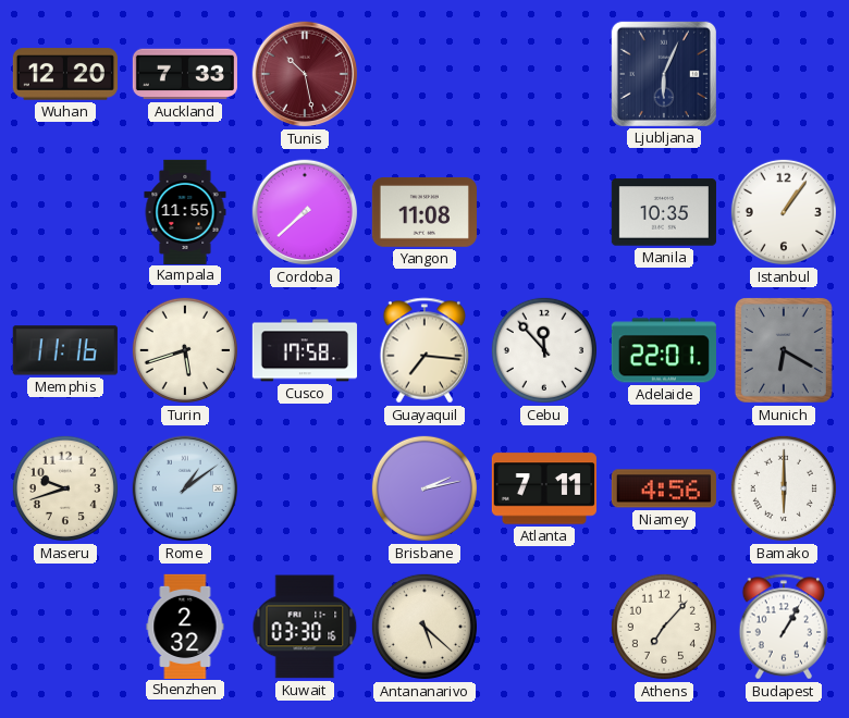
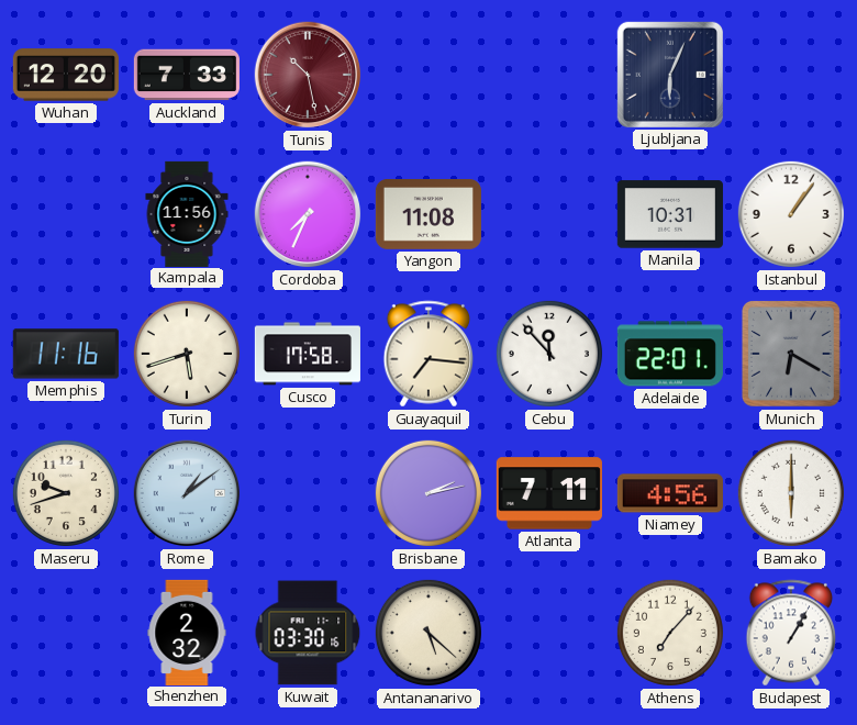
Kampala: 11:55 -> 11:56
Cordoba: 7:38 -> 7:34
Manila: 10:35 -> 10:31
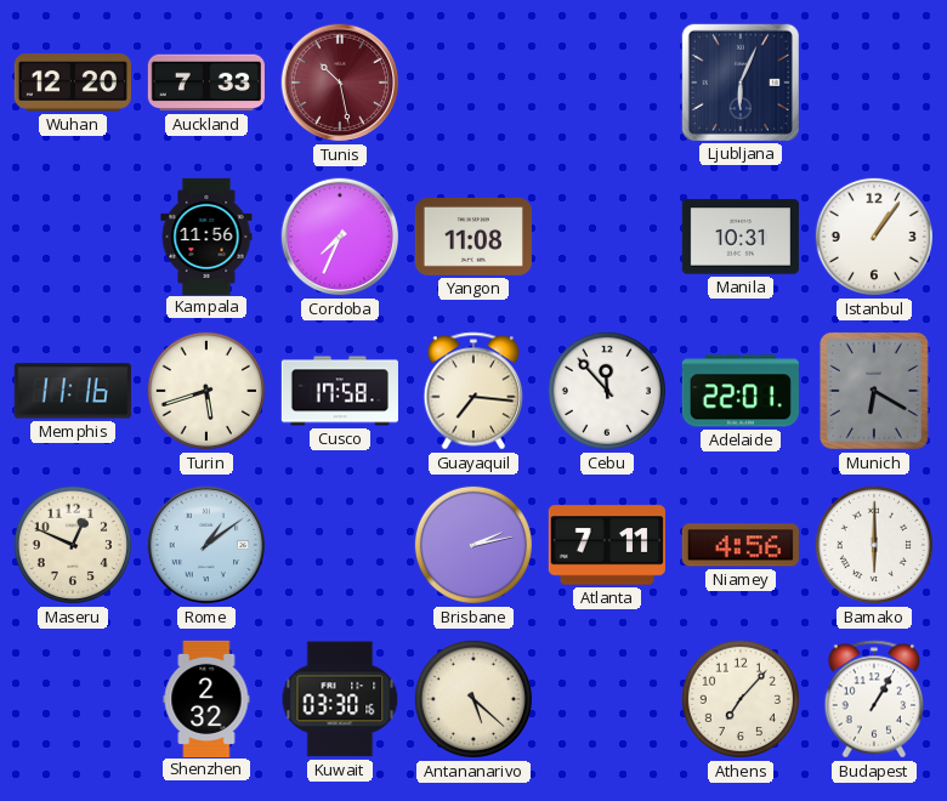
Maseru: 9:42 -> 12:49
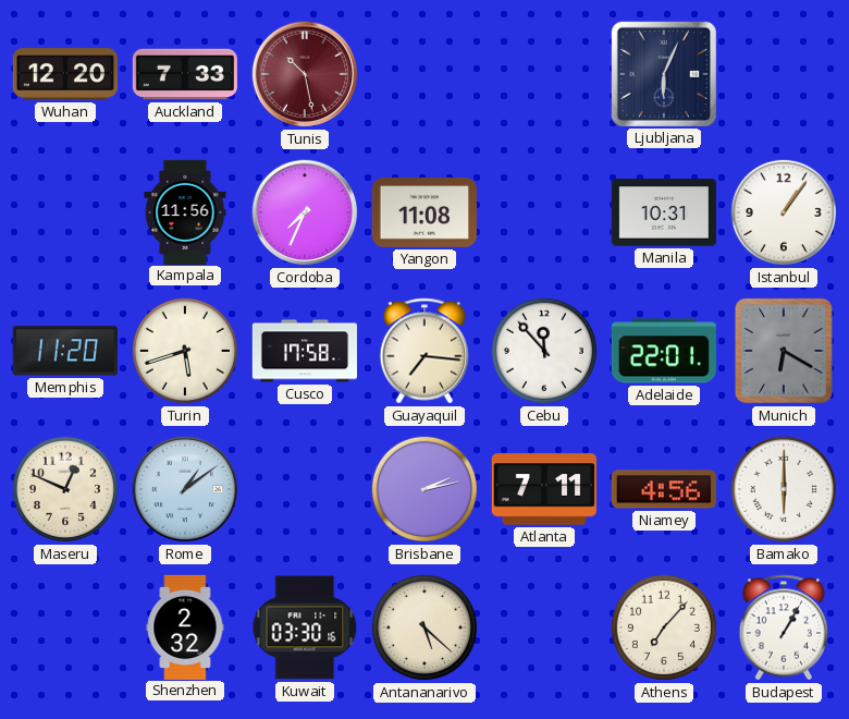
Memphis: 11:16 -> 11:20
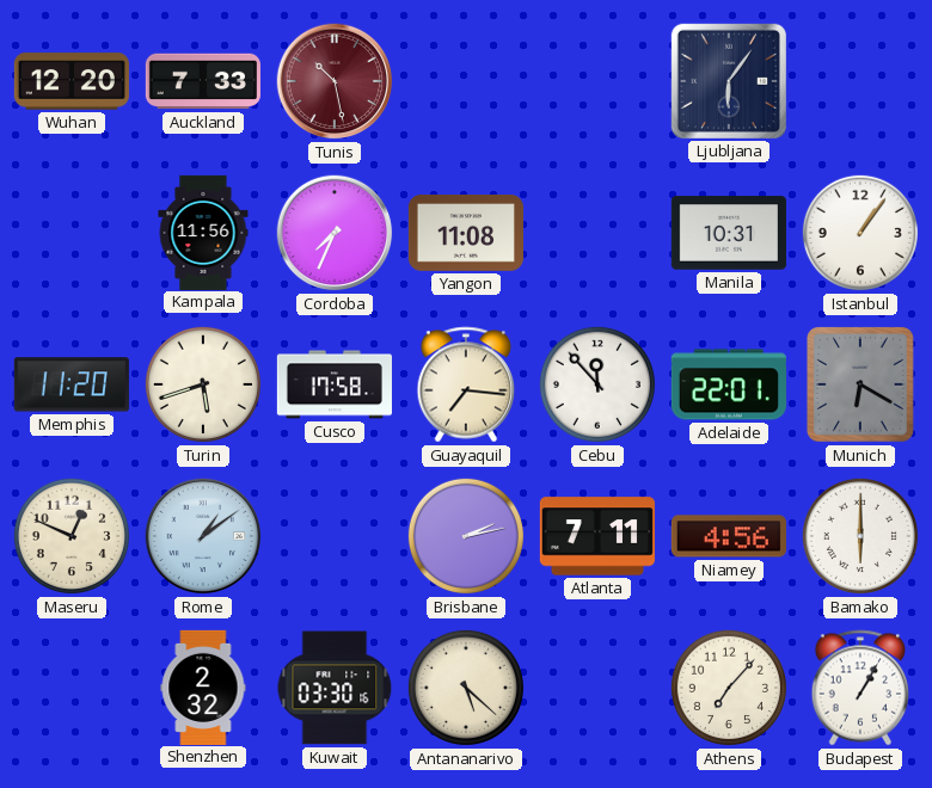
Ljubljana: 6:04 -> 6:06
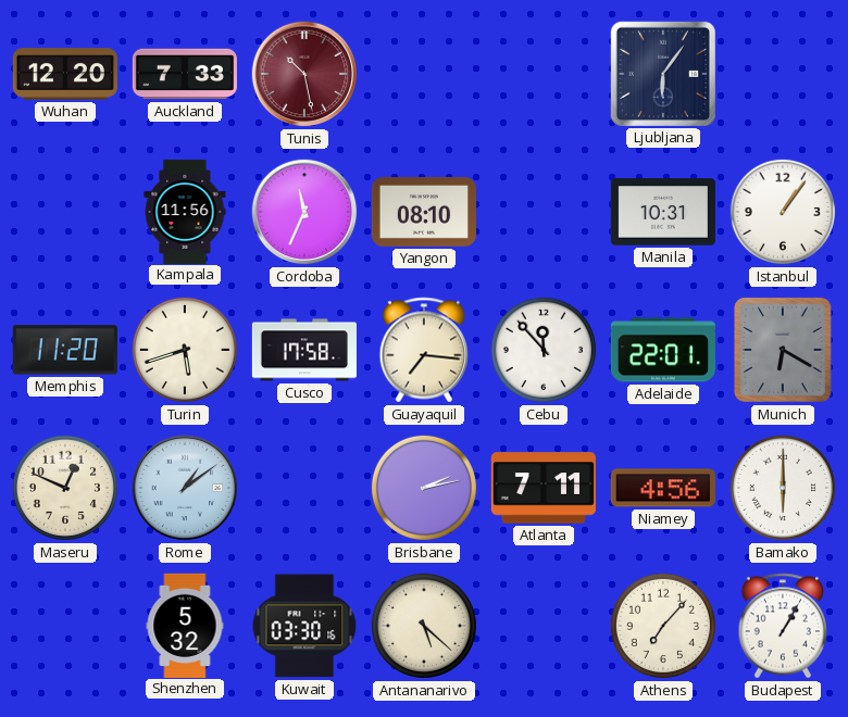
Cordoba: 7:34 -> 11:34
Yangon: 11:08 -> 08:10
Shenzhen: 2:32 -> 5:32
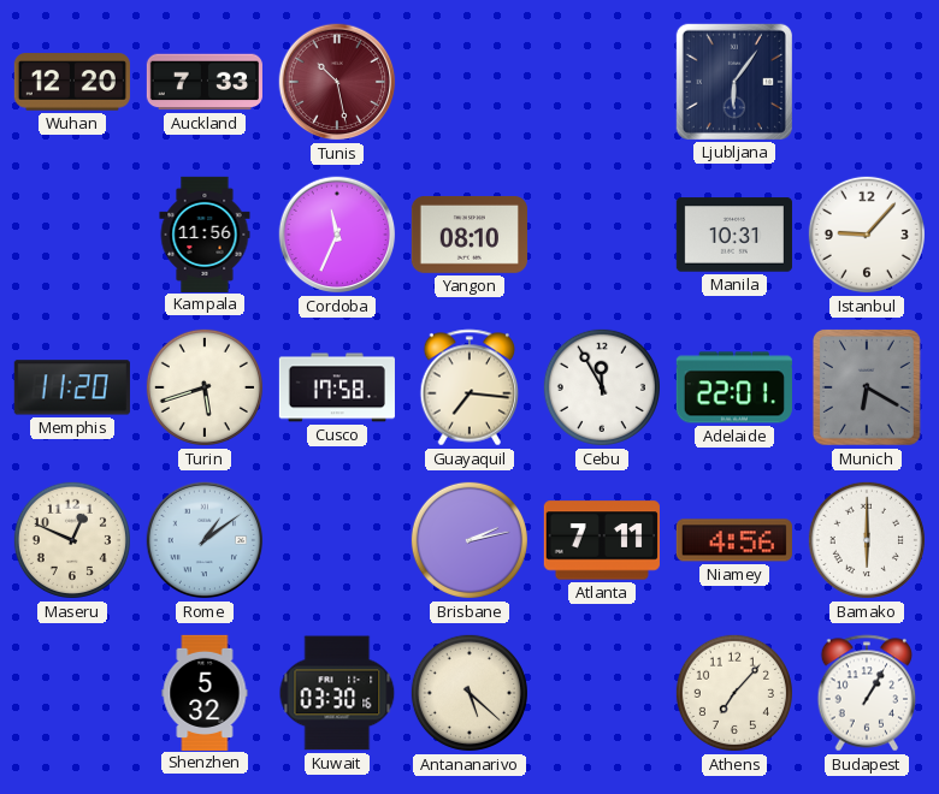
Istanbul: 1:06 -> 9:07
Cebu: 11:53 -> 11:55
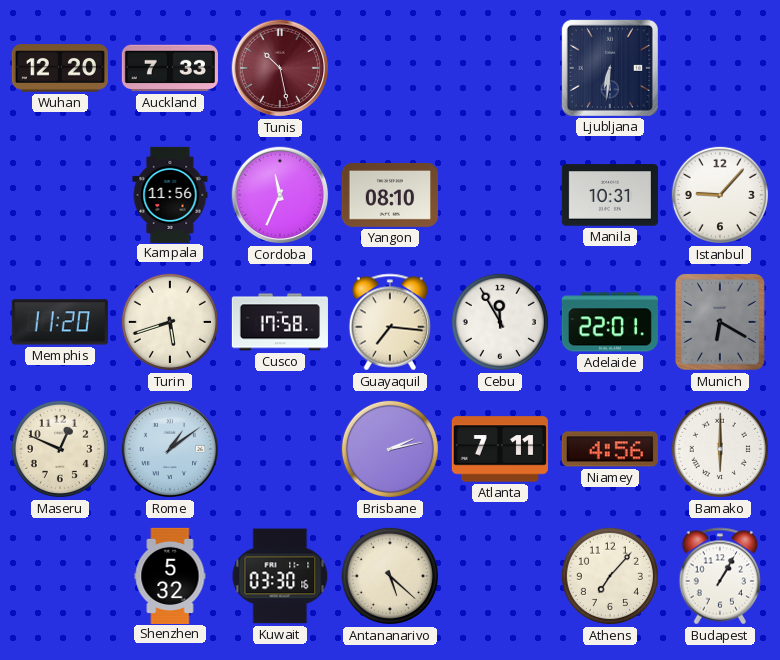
Ljubljana: 6:06 -> 6:31
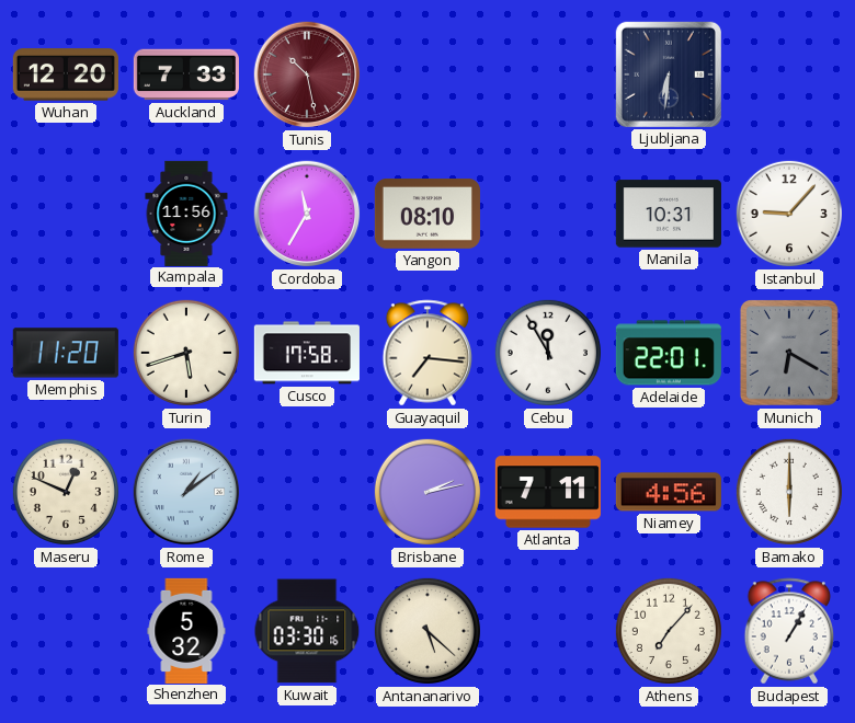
Cordoba: 11:34 -> 11:35
